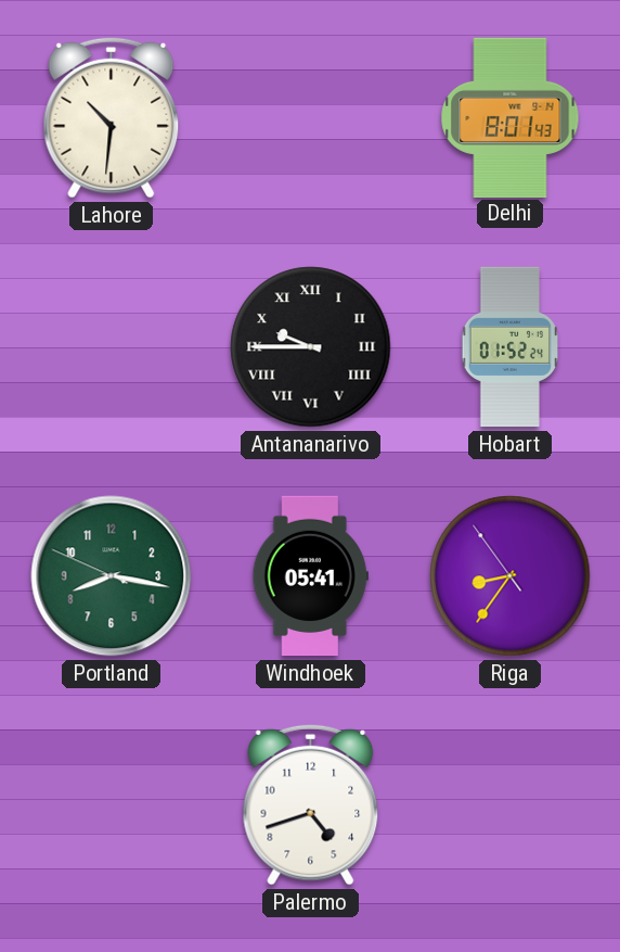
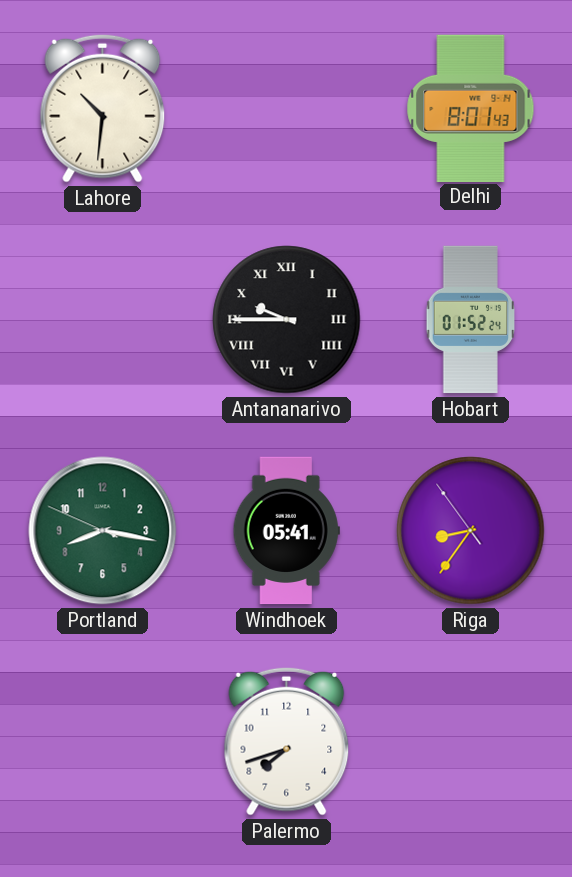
Palermo: 4:42 -> 7:42
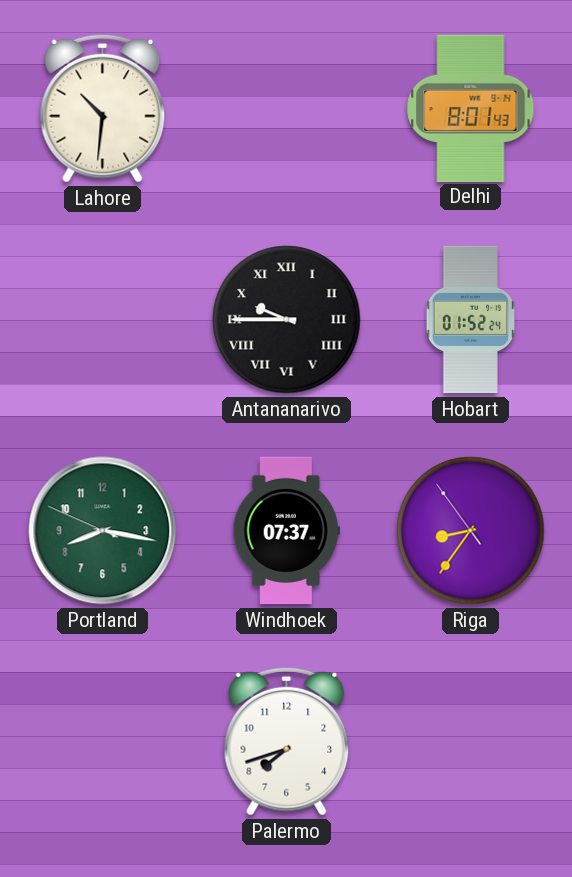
Windhoek: 05:41 -> 07:37
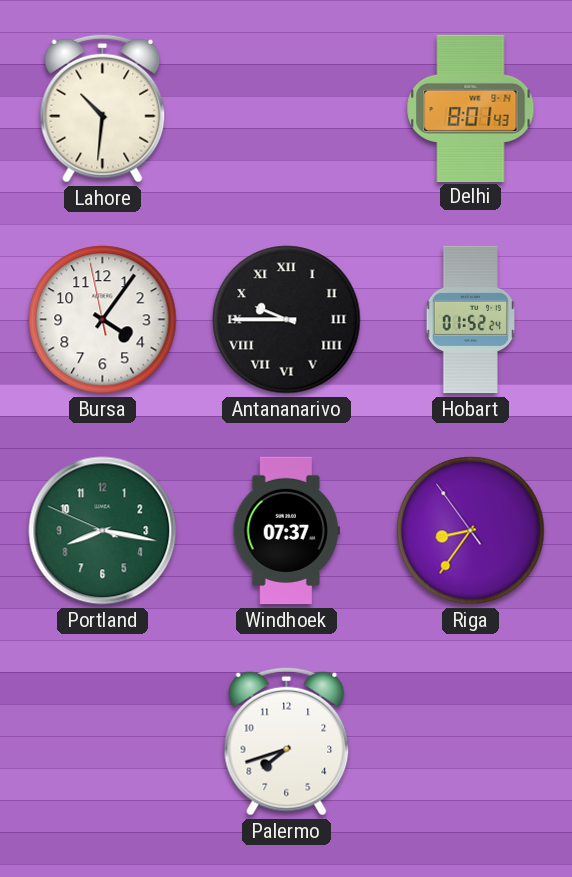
Bursa: none -> 4:05
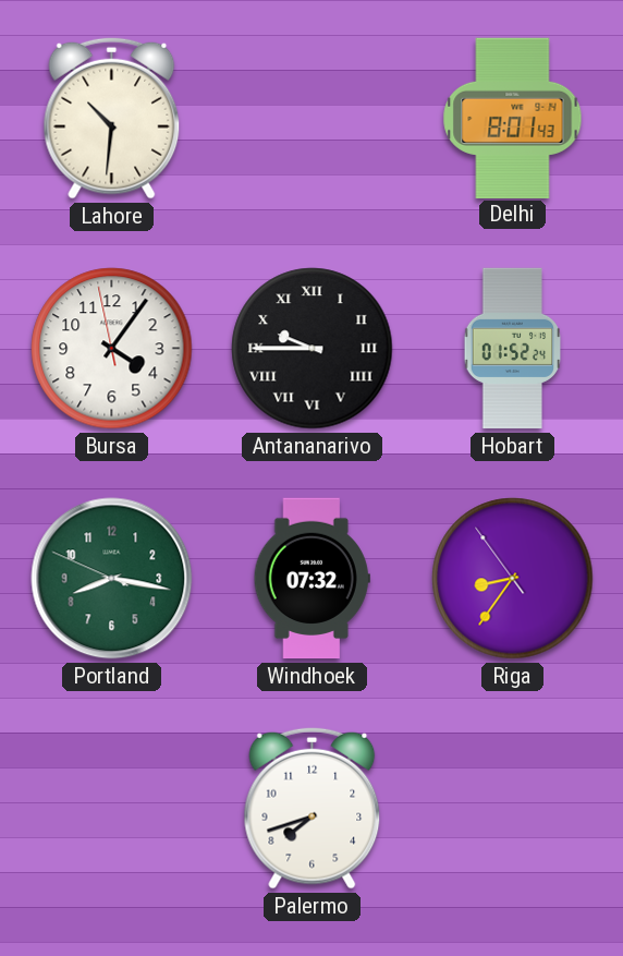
Windhoek: 07:37 -> 07:32
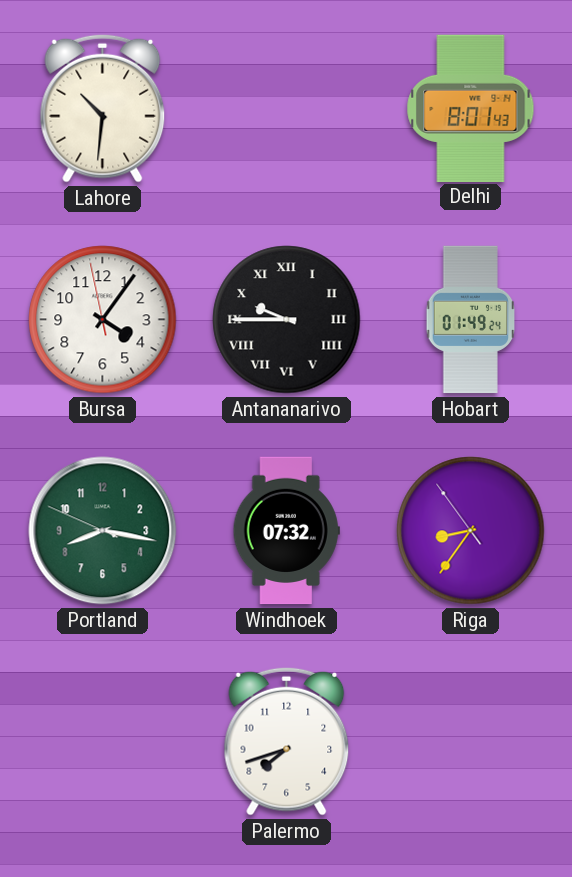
Hobart: 01:52 -> 01:49
